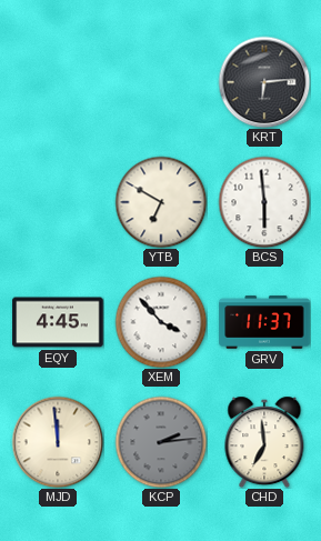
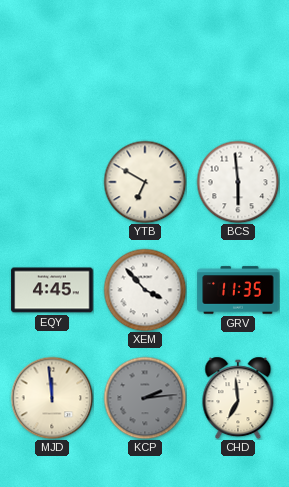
KRT: 6:14 -> none
GRV: 11:37 -> 11:35
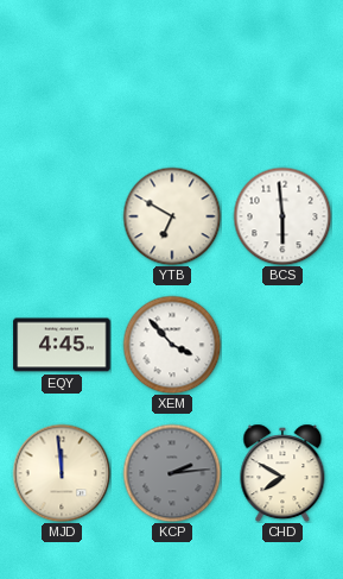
GRV: 11:35 -> none
CHD: 6:59 -> 7:50
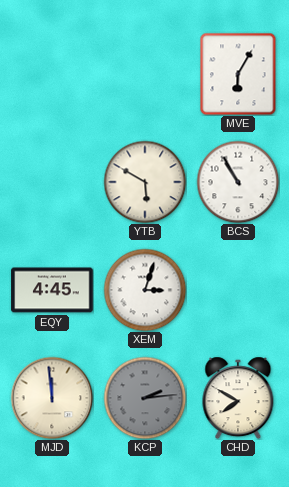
MVE: none -> 6:05
YTB: 6:50 -> 5:50
BCS: 5:59 -> 10:55
XEM: 3:53 -> 3:03
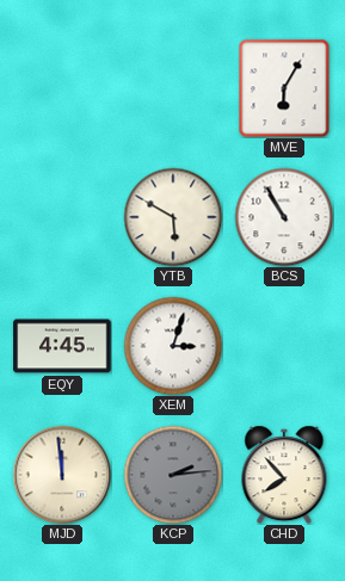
CHD: 7:50 -> 7:53
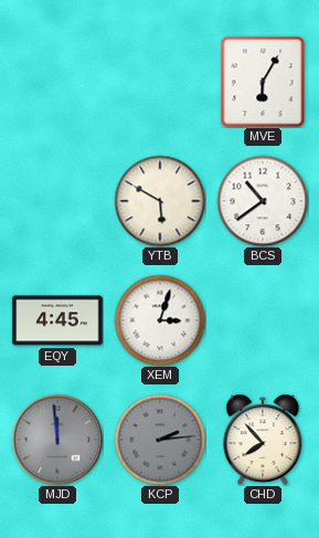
BCS: 10:55 -> 10:39
MJD dial: cream -> grey
